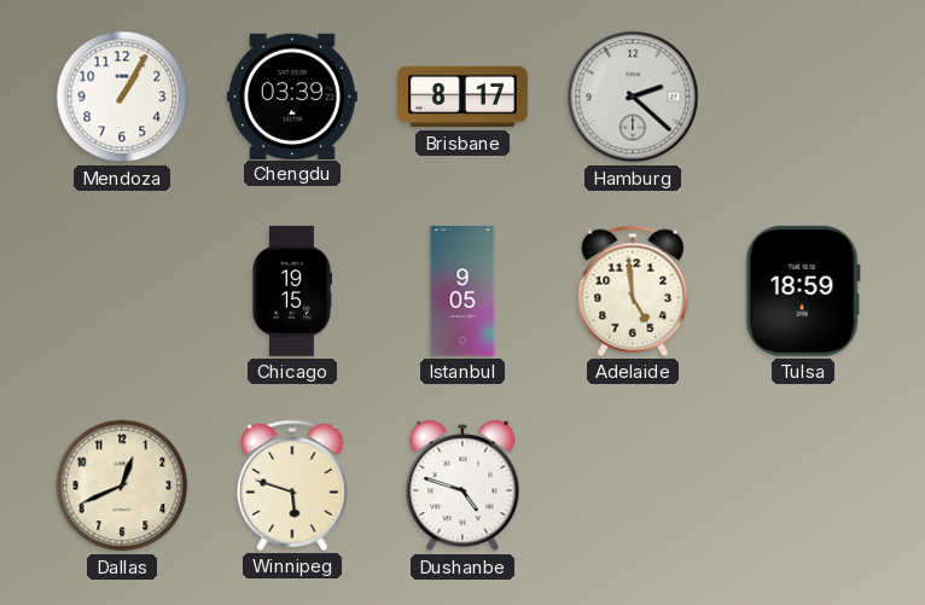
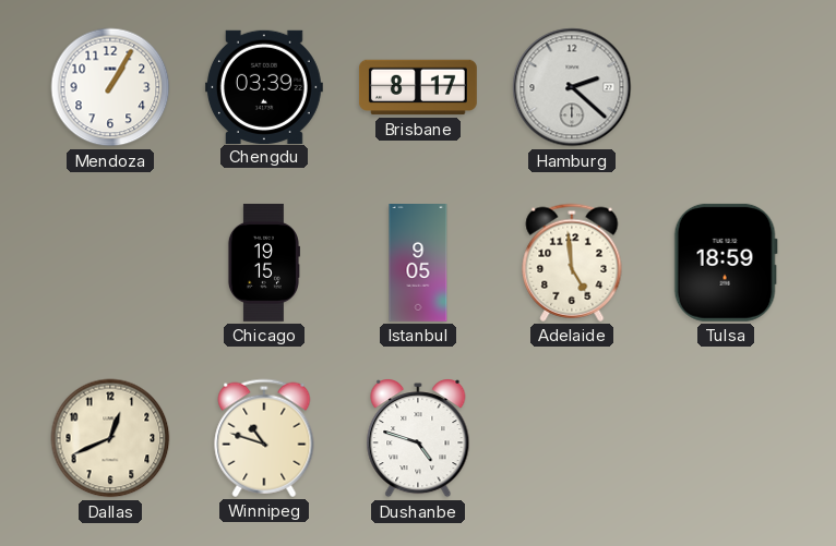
Winnipeg: 5:48 -> 10:48
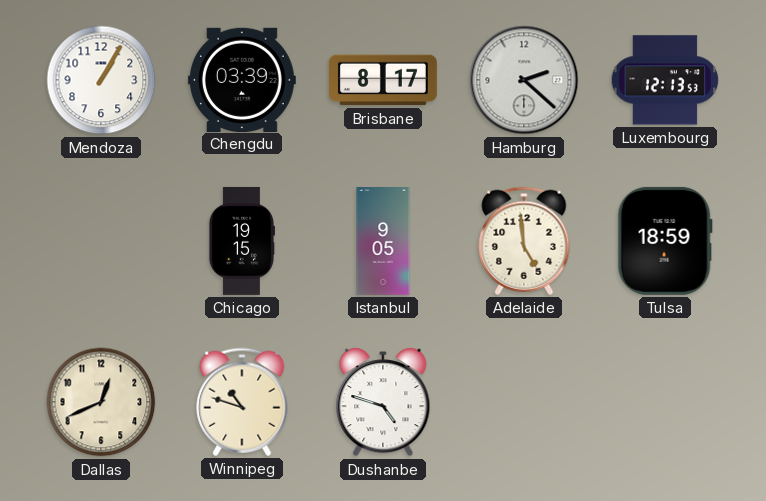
Luxembourg: none -> 12:13
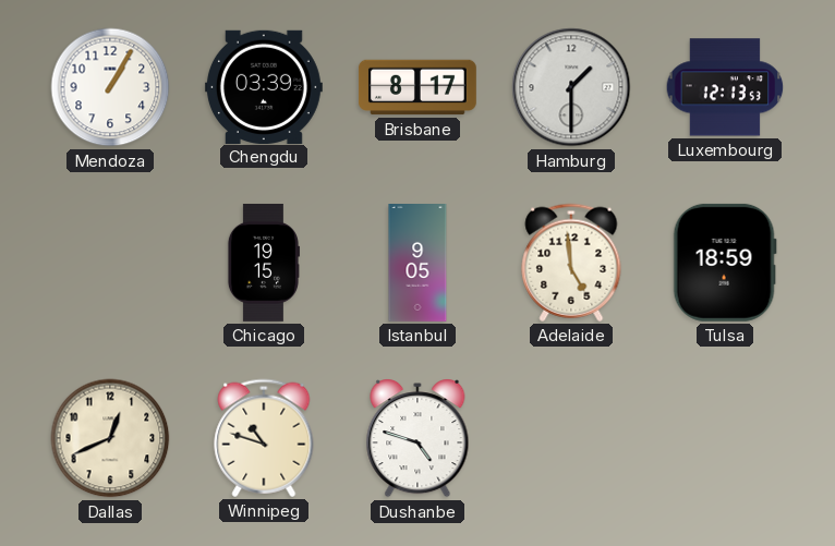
Hamburg: 2:22 -> 1:30
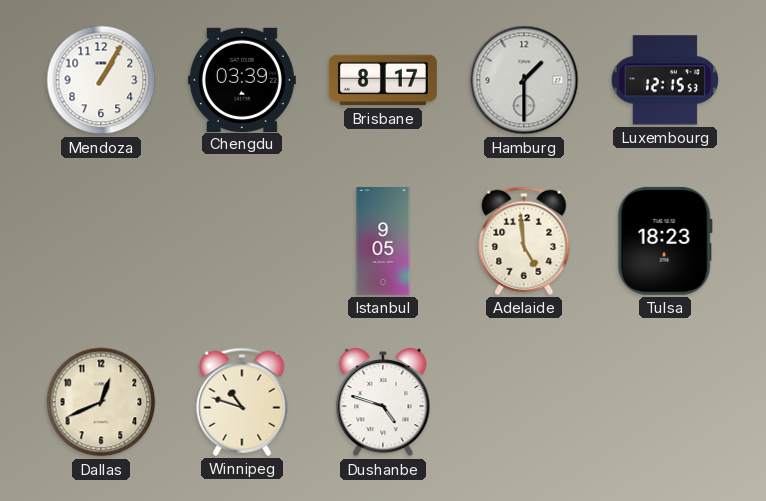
Luxembourg: 12:13 -> 12:15
Chicago: 19:15 -> none
Tulsa: 18:59 -> 18:23
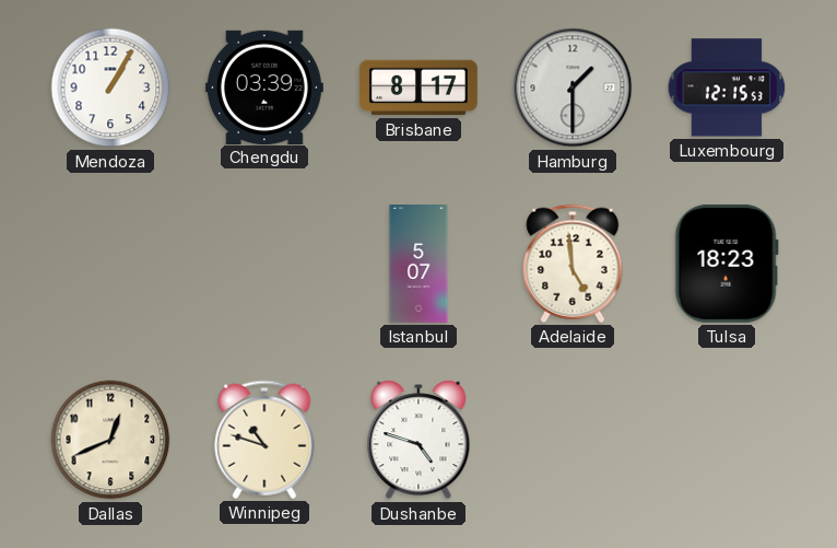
Istanbul: 9:05 -> 5:07
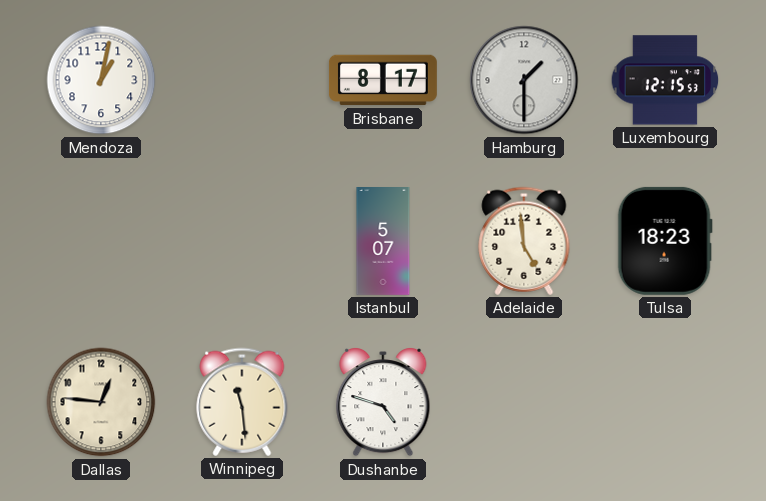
Mendoza: 1:05 -> 1:02
Chengdu: 03:39 -> none
Dallas: 12:41 -> 12:46
Winnipeg: 10:48 -> 11:29
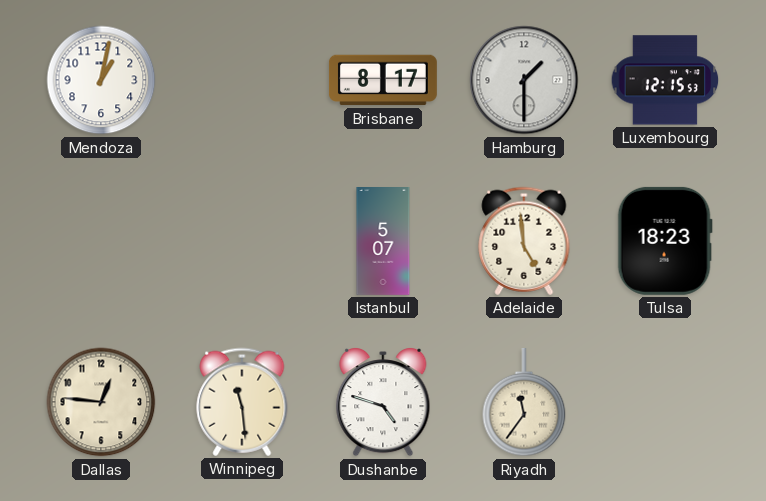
Riyadh: none -> 11:36
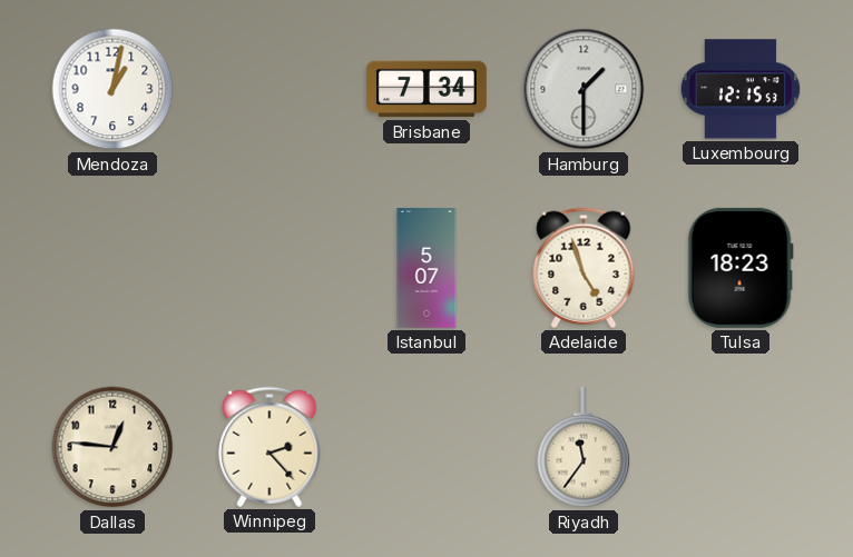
Brisbane: 8:17 -> 7:34
Adelaide: 4:59 -> 4:57
Winnipeg: 11:29 -> 2:23
Dushanbe: 4:48 -> none
